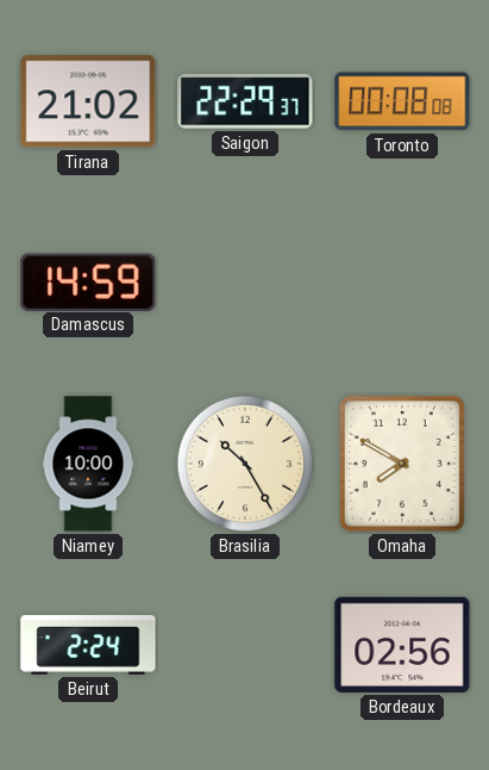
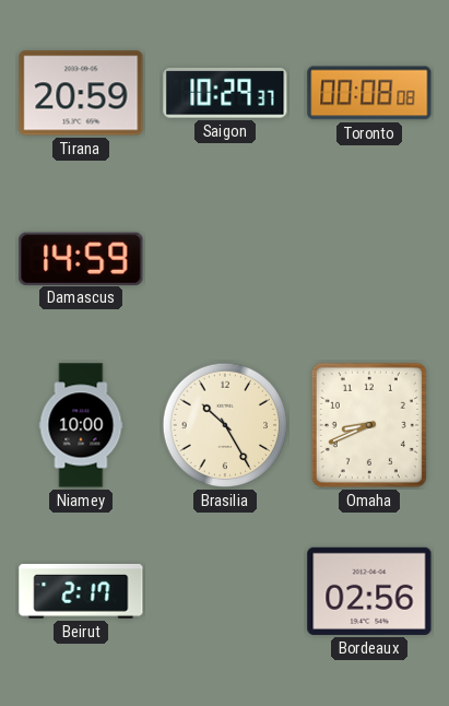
Tirana: 21:02 -> 20:59
Saigon: 22:29 -> 10:29
Omaha: 7:50 -> 8:41
Beirut: 2:24 -> 2:17
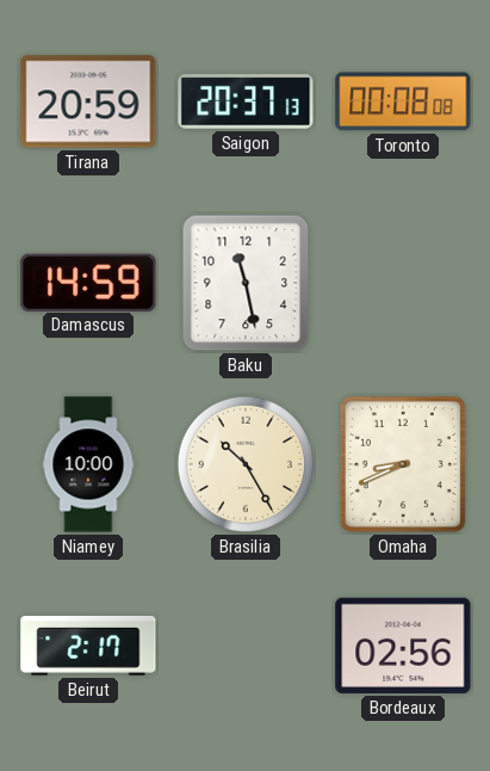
Saigon: 10:29 -> 20:37
Baku: none -> 11:28
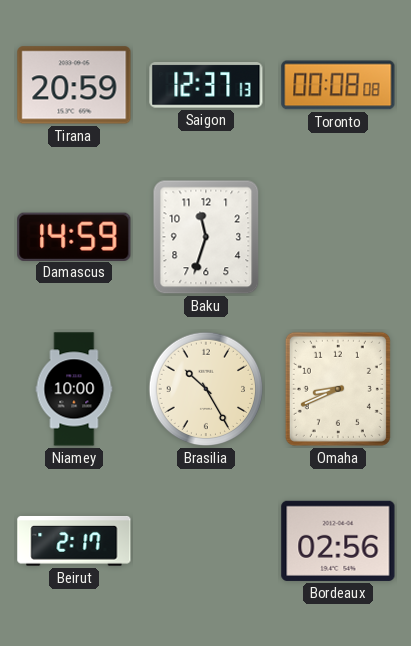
Saigon: 20:37 -> 12:37
Baku: 11:28 -> 11:33
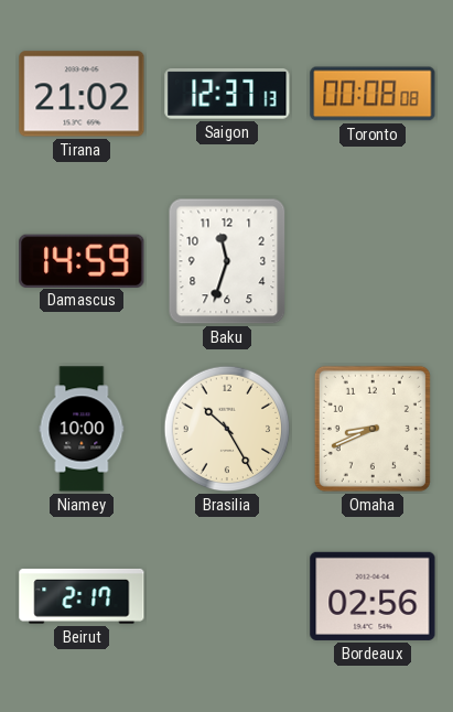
Tirana: 20:59 -> 21:02
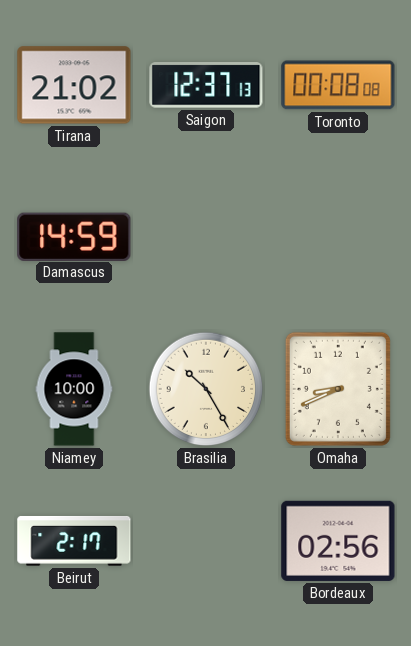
Baku: 11:33 -> none
